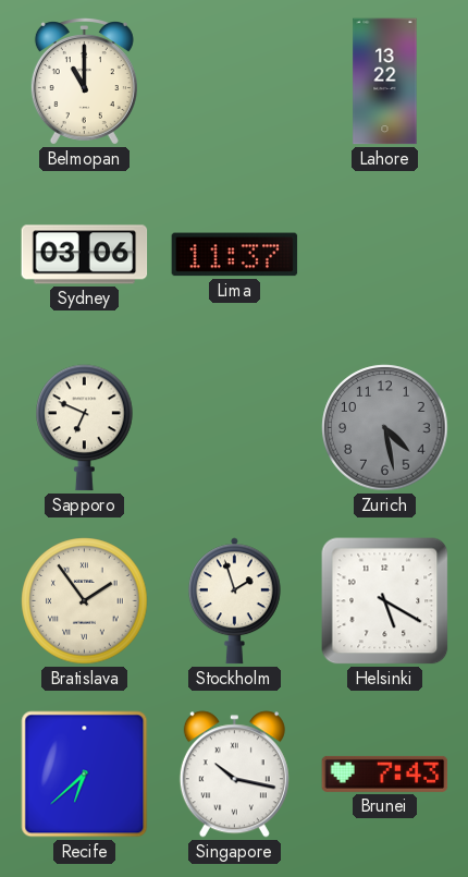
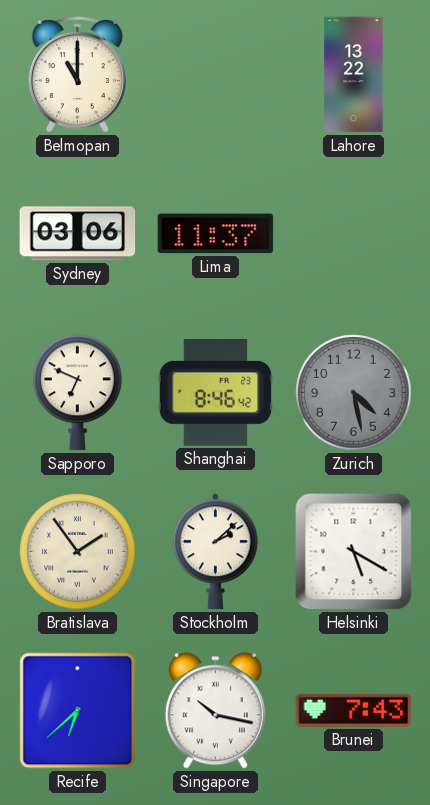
Shanghai: none -> 8:46
Stockholm: 1:57 -> 2:08
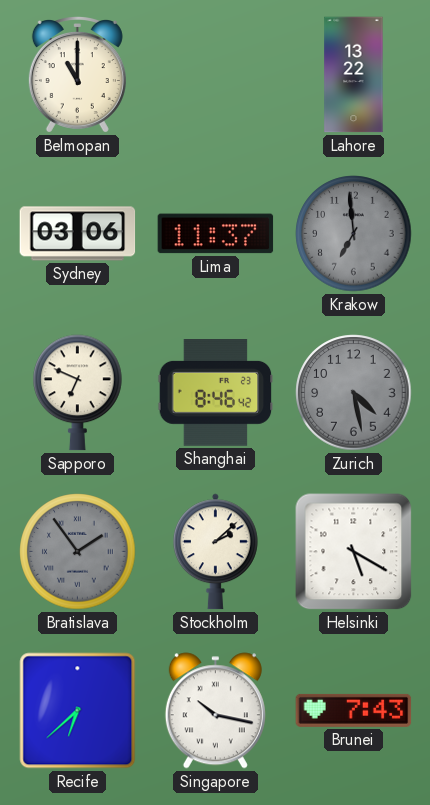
Krakow: none -> 6:59
Bratislava dial: cream -> grey
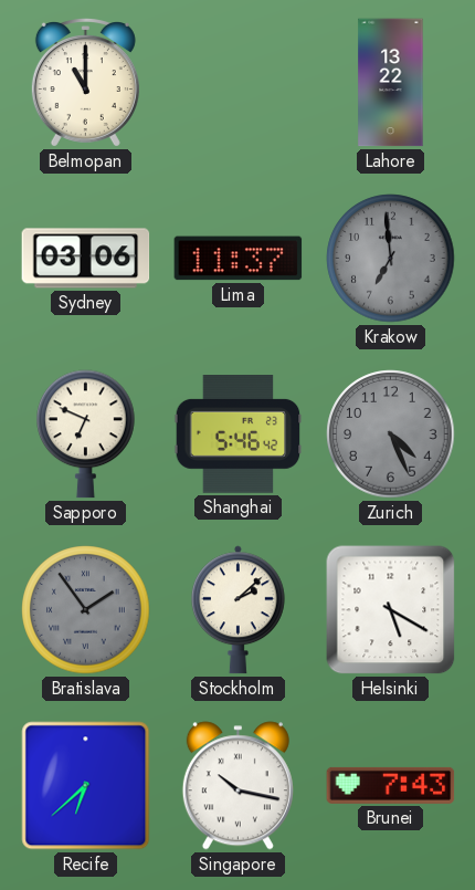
Shanghai: 8:46 -> 5:46
Zurich: 4:28 -> 4:26
